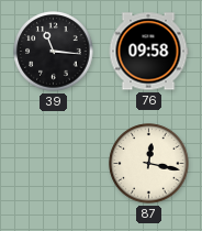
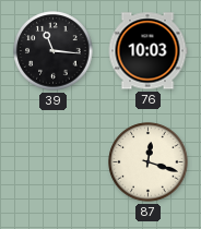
76: 09:58 -> 10:03
87: 12:17 -> 12:18
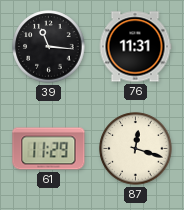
76: 10:03 -> 11:31
61: none -> 11:29
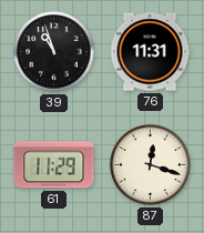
39: 11:16 -> 10:57
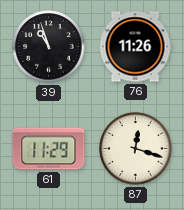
76: 11:31 -> 11:26
